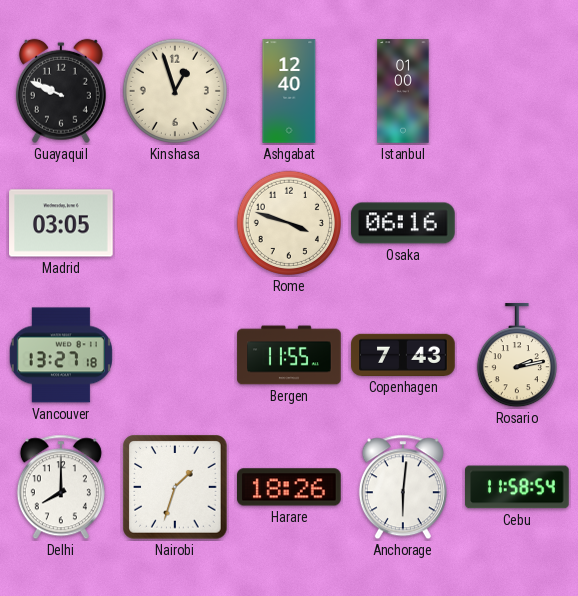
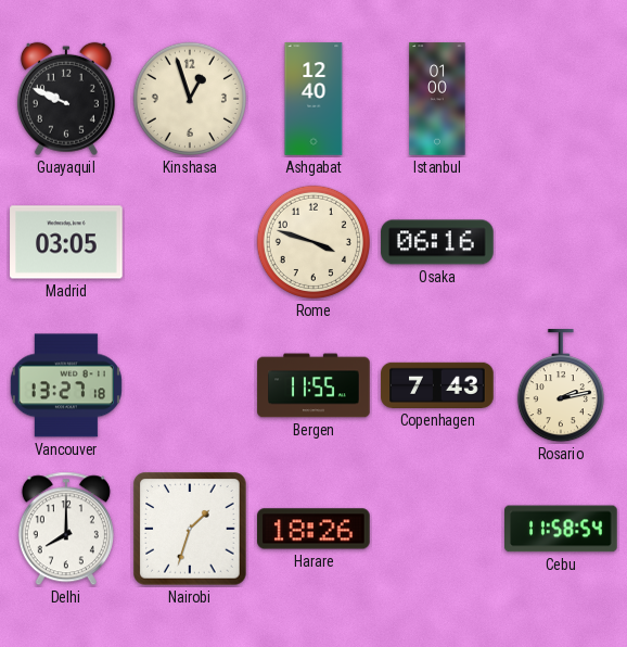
Anchorage: 6:01 -> none
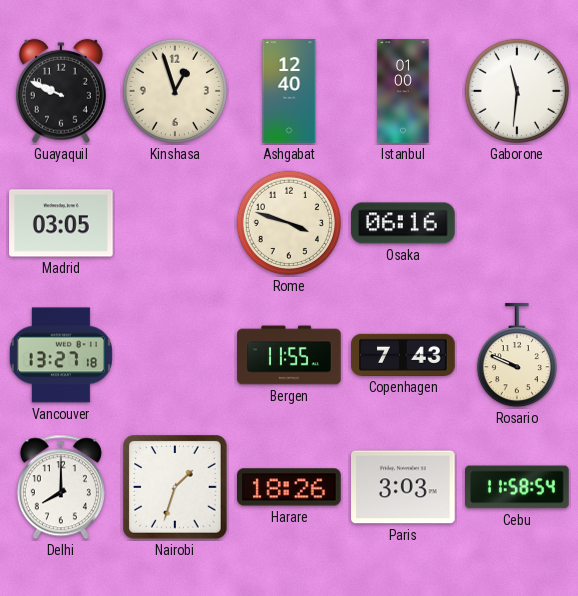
Gaborone: none -> 11:31
Rosario: 2:13 -> 9:49
Paris: none -> 3:03
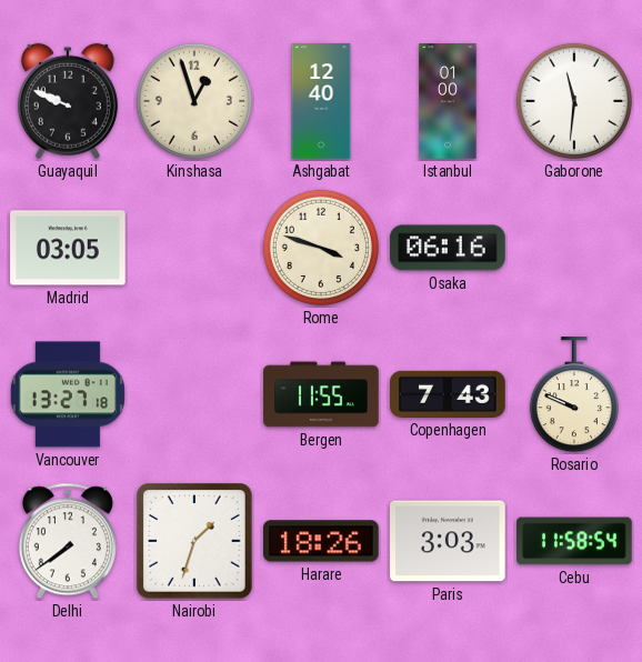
Delhi: 8:00 -> 7:39
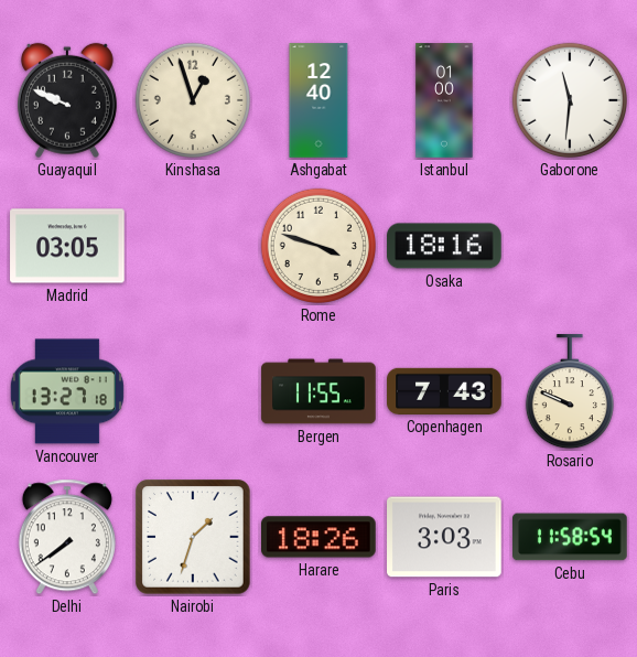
Osaka: 06:16 -> 18:16
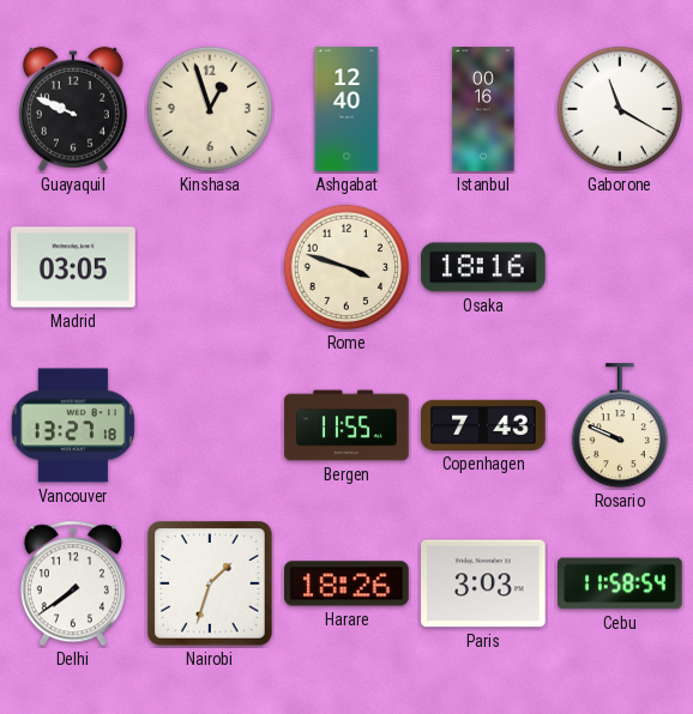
Istanbul: 01:00 -> 00:16
Gaborone: 11:31 -> 11:20
